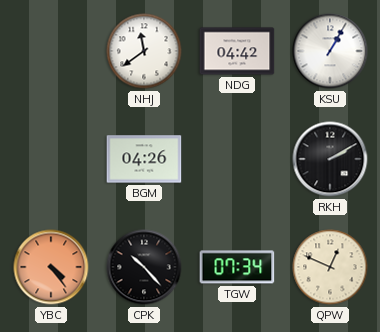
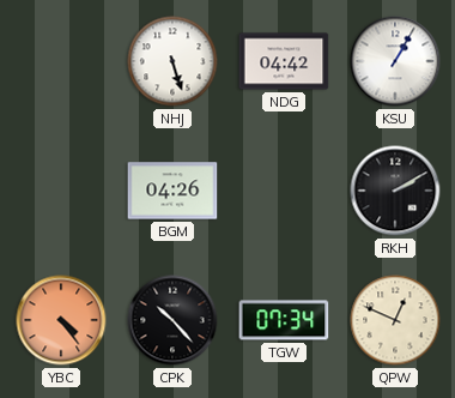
NHJ: 11:39 -> 5:27
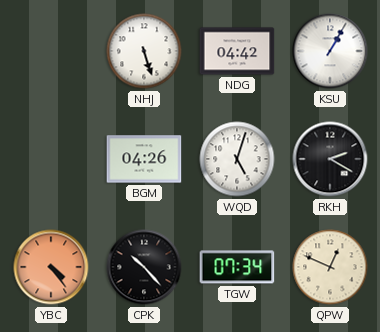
WQD: none -> 5:03
RKH: 2:10 -> 2:20
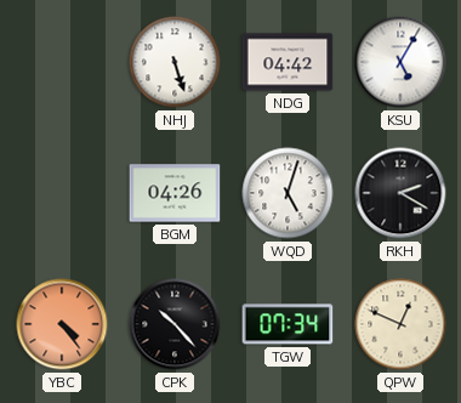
KSU: 1:05 -> 5:05
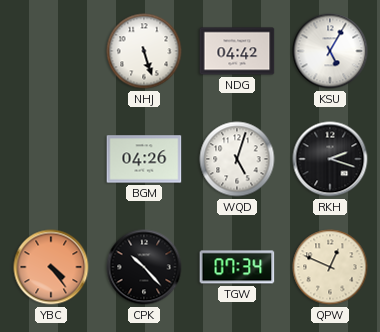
RKH: 2:20 -> 2:18
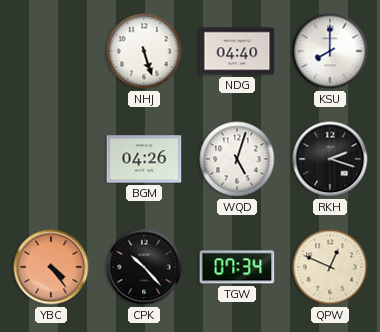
NDG: 04:42 -> 04:40
KSU: 5:05 -> 8:00
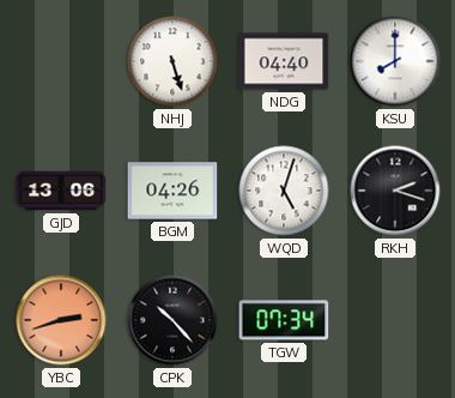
GJD: none -> 13:06
YBC: 4:24 -> 2:42
QPW: 12:49 -> none
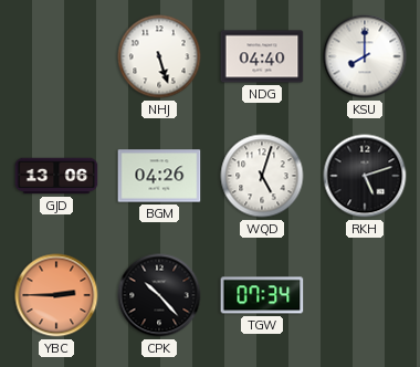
RKH: 2:18 -> 5:12
YBC: 2:42 -> 2:45
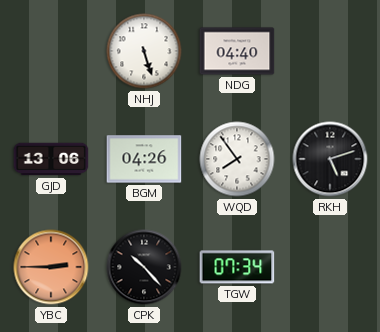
KSU: 8:00 -> none
WQD: 5:03 -> 7:54
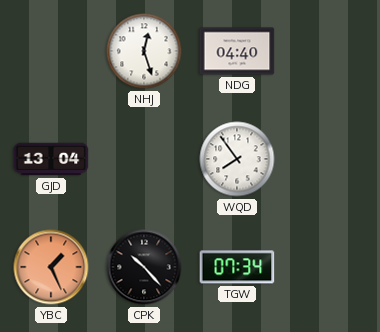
NHJ: 5:27 -> 12:27
GJD: 13:06 -> 13:04
BGM: 04:26 -> none
RKH: 5:12 -> none
YBC: 2:45 -> 1:26
